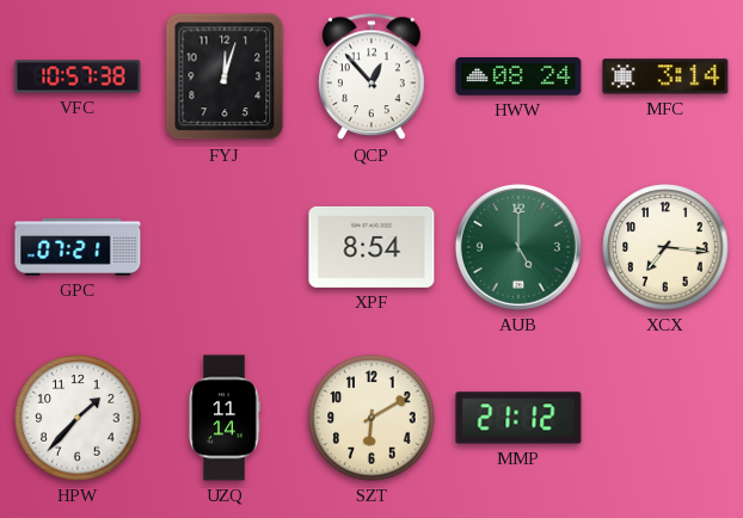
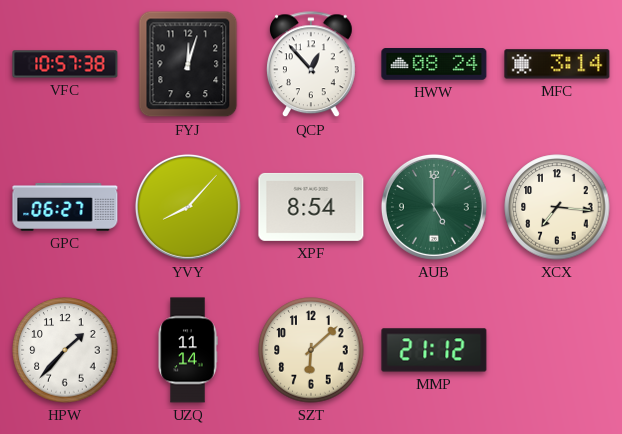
GPC: 07:21 -> 06:27
YVY: none -> 8:07
SZT: 6:10 -> 6:08
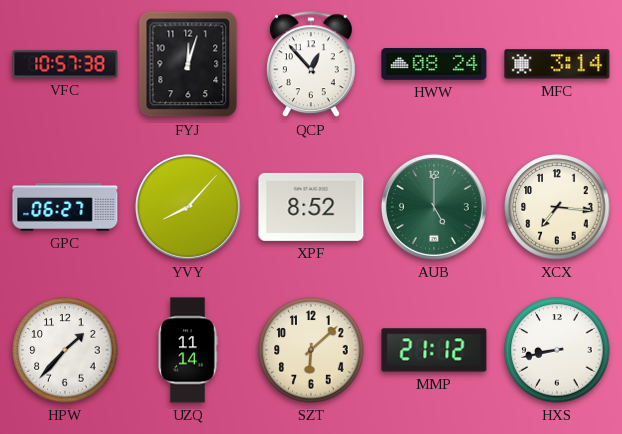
XPF: 8:54 -> 8:52
HXS: none -> 8:43
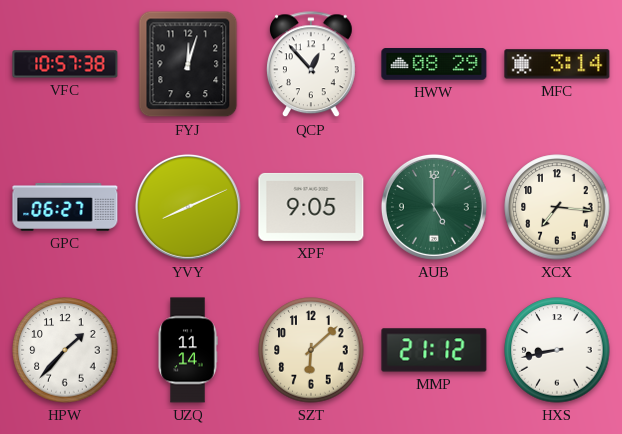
HWW: 08:24 -> 08:29
YVY: 8:07 -> 8:11
XPF: 8:52 -> 9:05
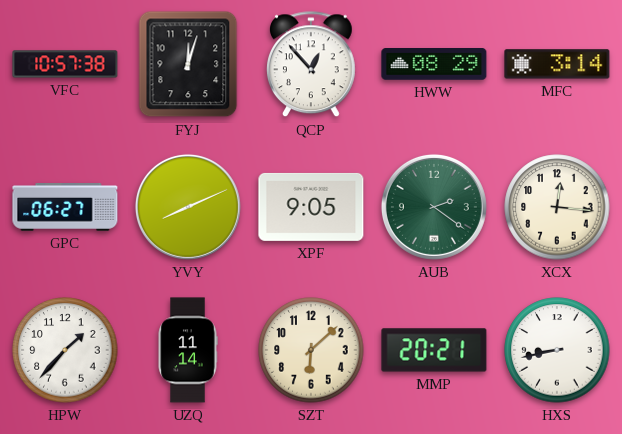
AUB: 5:00 -> 2:21
XCX: 7:16 -> 12:16
MMP: 21:12 -> 20:21
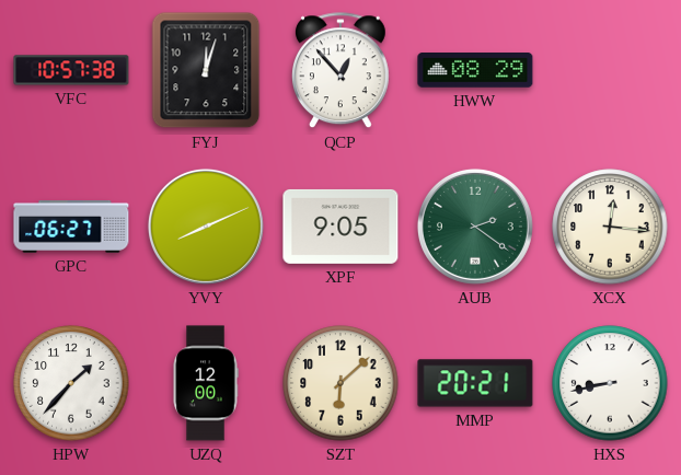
MFC: 3:14 -> none
UZQ: 11:14 -> 12:00
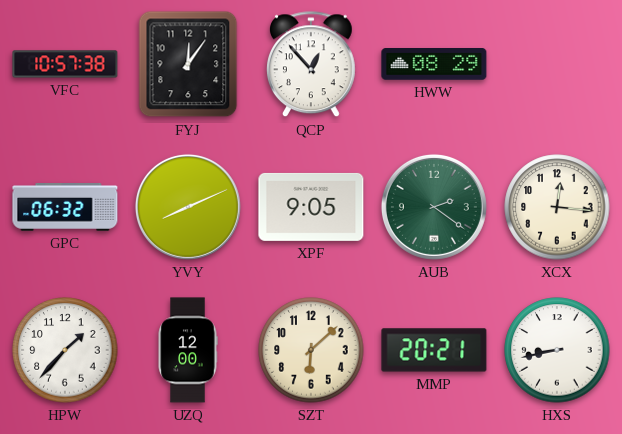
FYJ: 12:03 -> 12:06
GPC: 06:27 -> 06:32
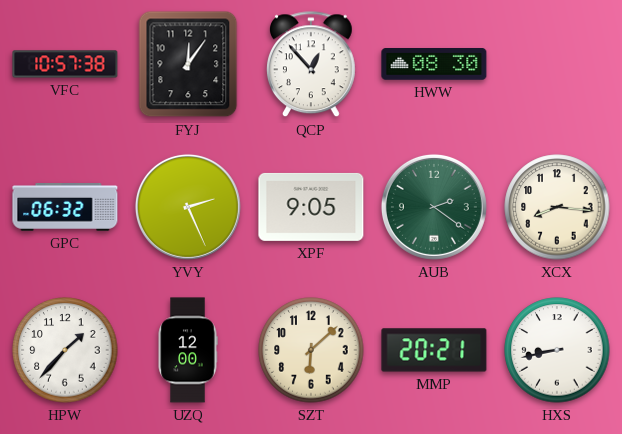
HWW: 08:29 -> 08:30
YVY: 8:11 -> 2:26
XCX: 12:16 -> 8:16
